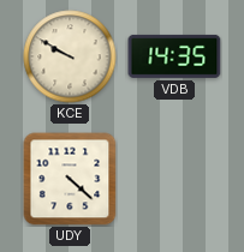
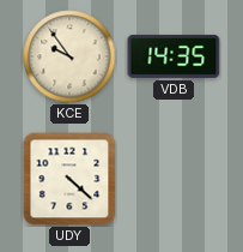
KCE: 9:50 -> 9:54
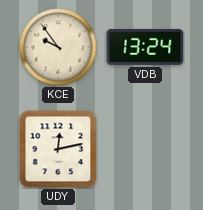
VDB: 14:35 -> 13:24
UDY: 4:22 -> 12:13
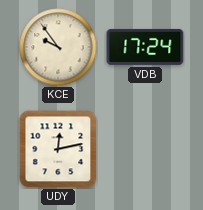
VDB: 13:24 -> 17:24
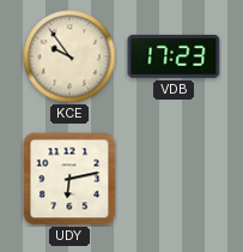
VDB: 17:24 -> 17:23
UDY: 12:13 -> 6:13
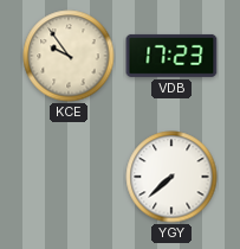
UDY: 6:13 -> none
YGY: none -> 7:38
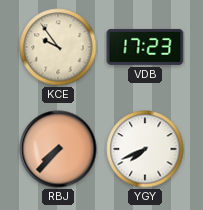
RBJ: none -> 7:37
YGY: 7:38 -> 7:41
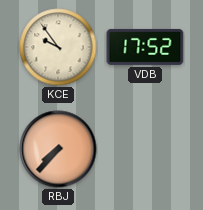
VDB: 17:23 -> 17:52
YGY: 7:41 -> none
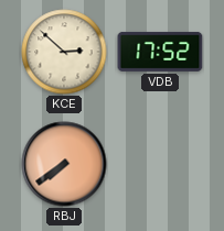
KCE: 9:54 -> 2:52
RBJ: 7:37 -> 7:39
